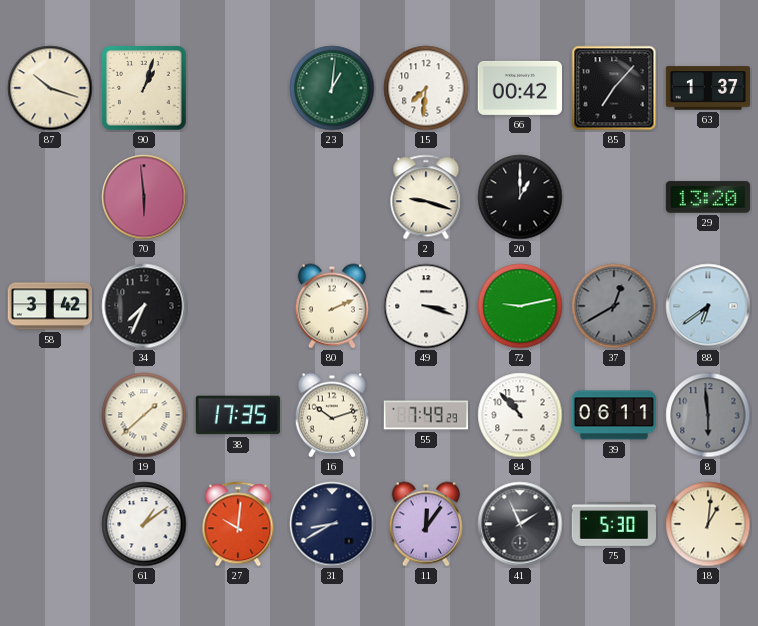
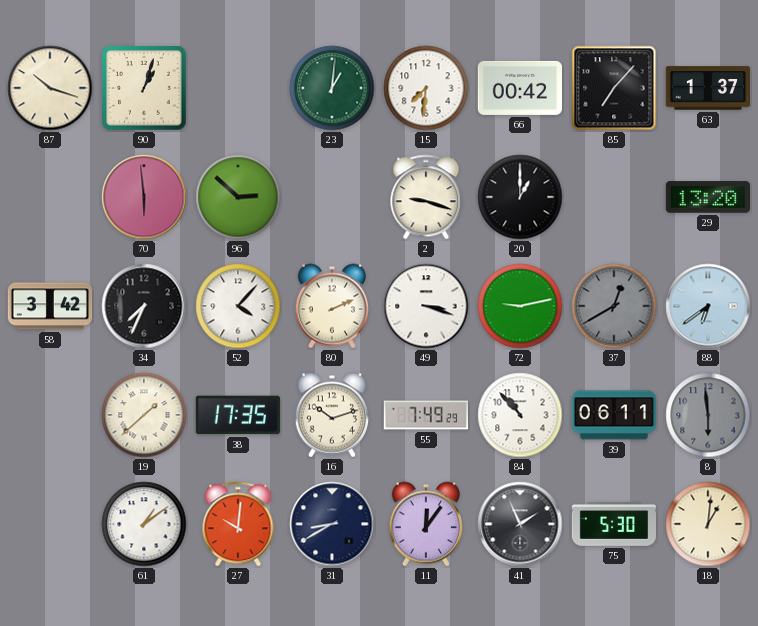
96: none -> 2:52
52: none -> 4:07
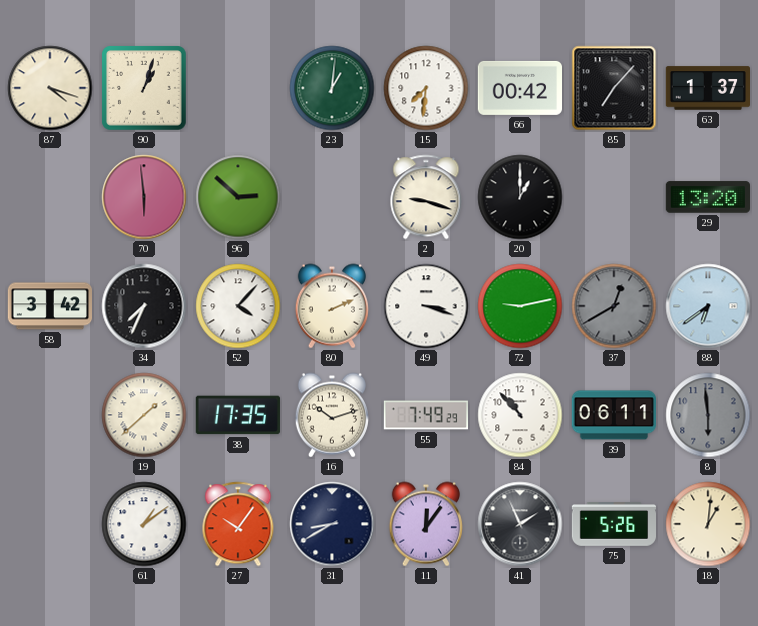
87: 10:18 -> 4:18
27: 10:01 -> 10:06
75: 5:30 -> 5:26
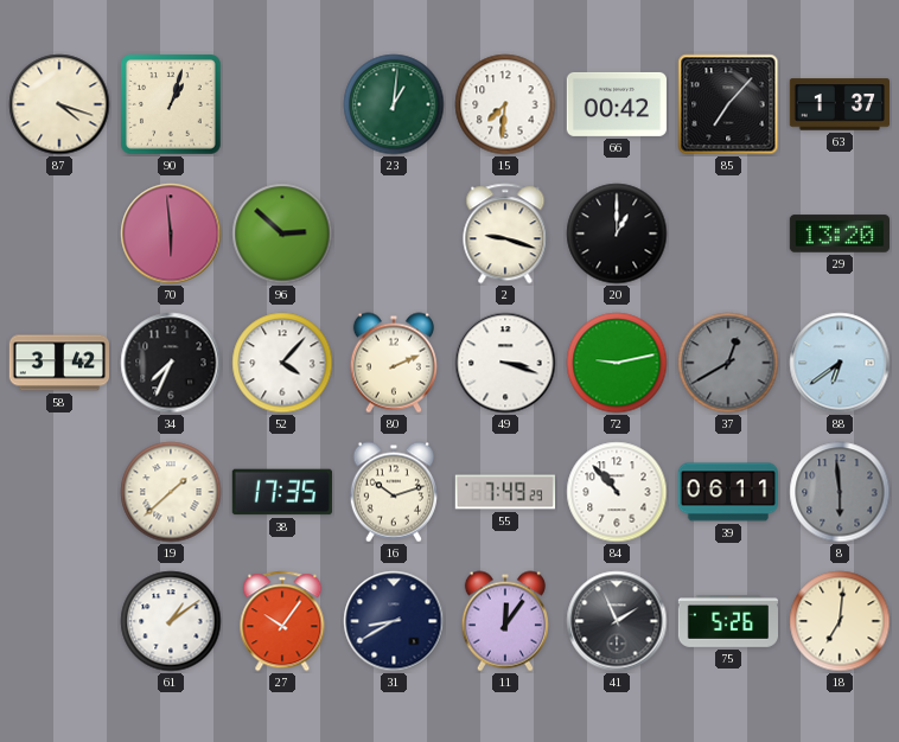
18: 1:01 -> 7:01
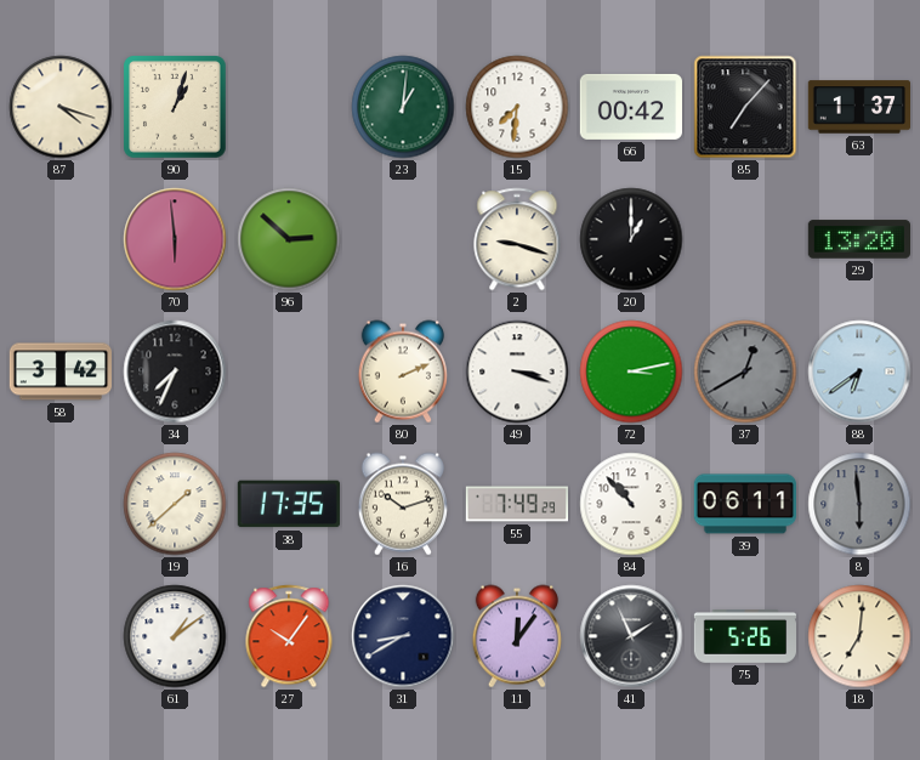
52: 4:07 -> none
72: 9:13 -> 3:13
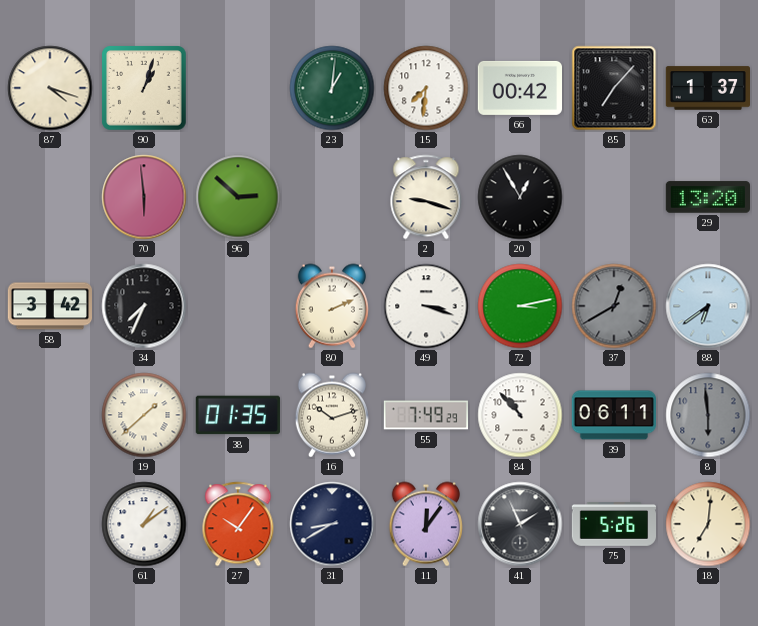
20: 1:00 -> 12:55
38: 17:35 -> 01:35
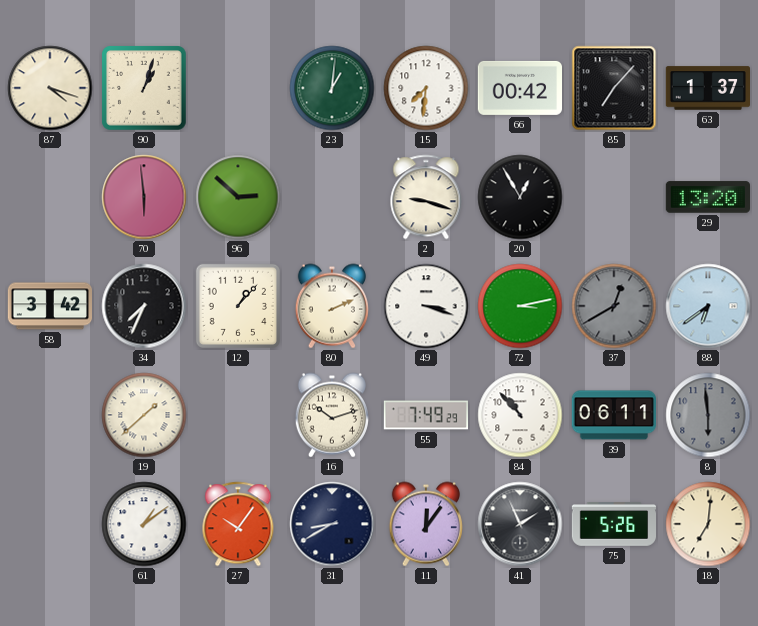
12: none -> 1:07
38: 01:35 -> none
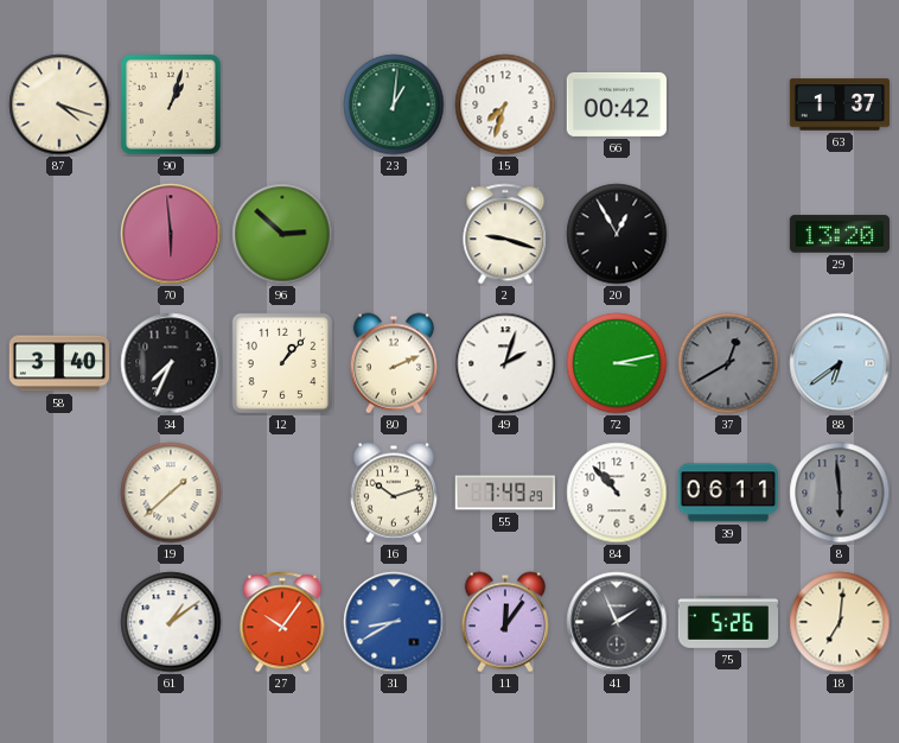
15: 7:31 -> 7:33
85: 7:07 -> none
58: 3:42 -> 3:40
49: 3:18 -> 2:03
31 dial: navy -> blue
